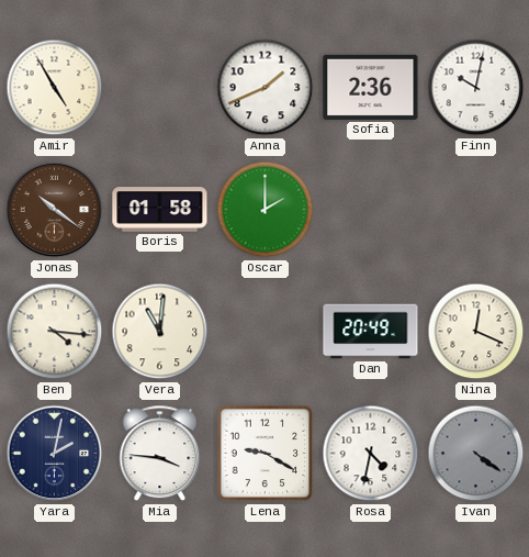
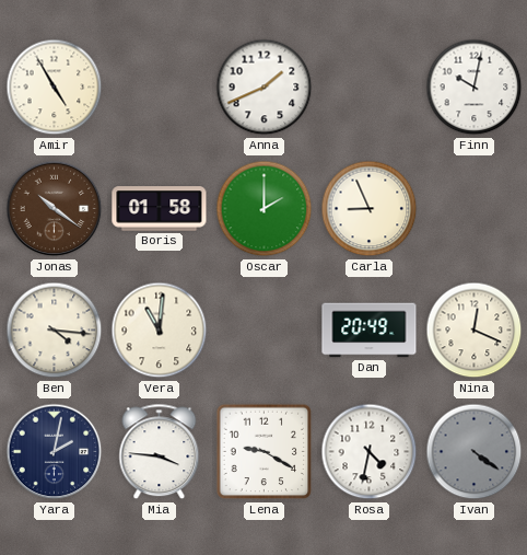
Sofia: 2:36 -> none
Carla: none -> 8:56
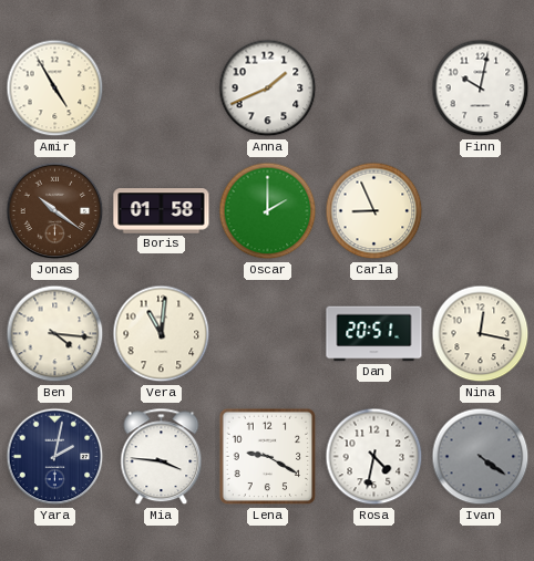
Dan: 20:49 -> 20:51
Nina: 12:19 -> 12:17
